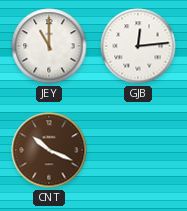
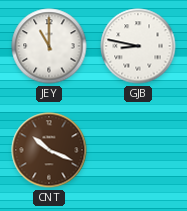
GJB: 12:14 -> 8:47
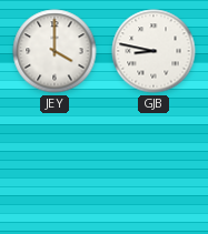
JEY: 11:00 -> 4:00
CNT: 10:19 -> none
